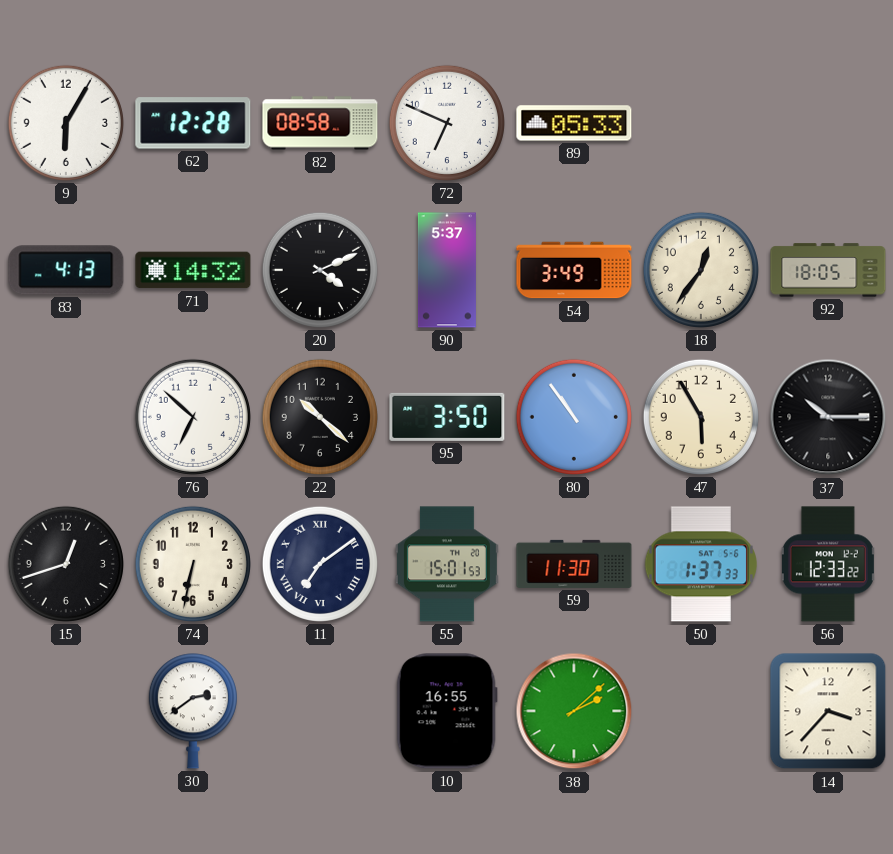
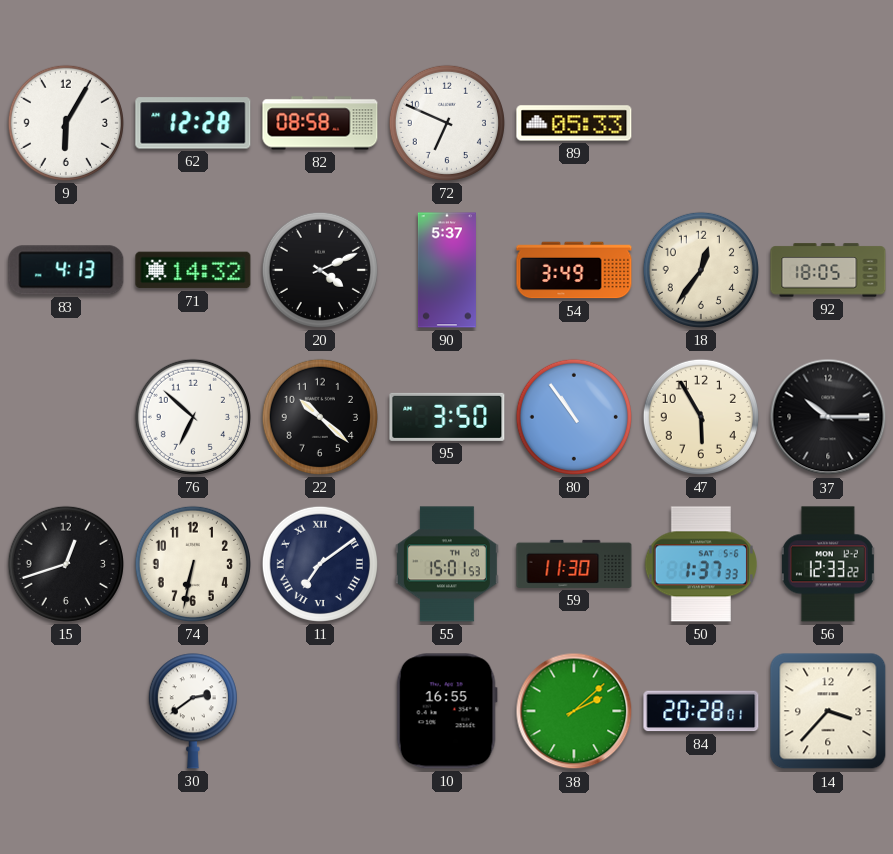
84: none -> 20:28
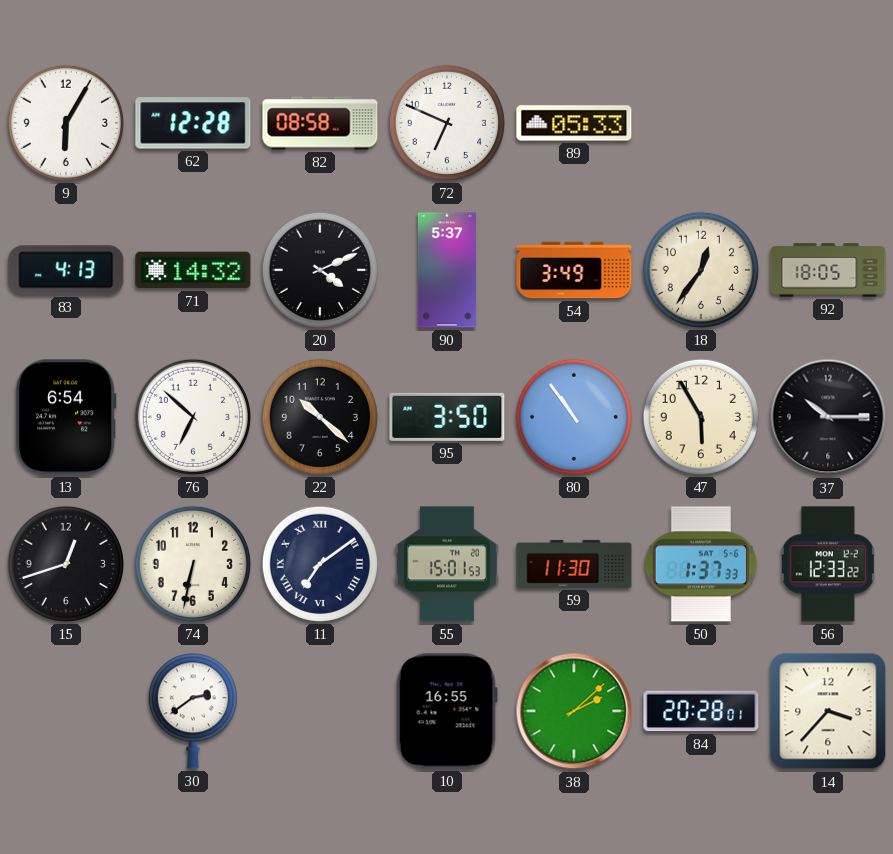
13: none -> 6:54
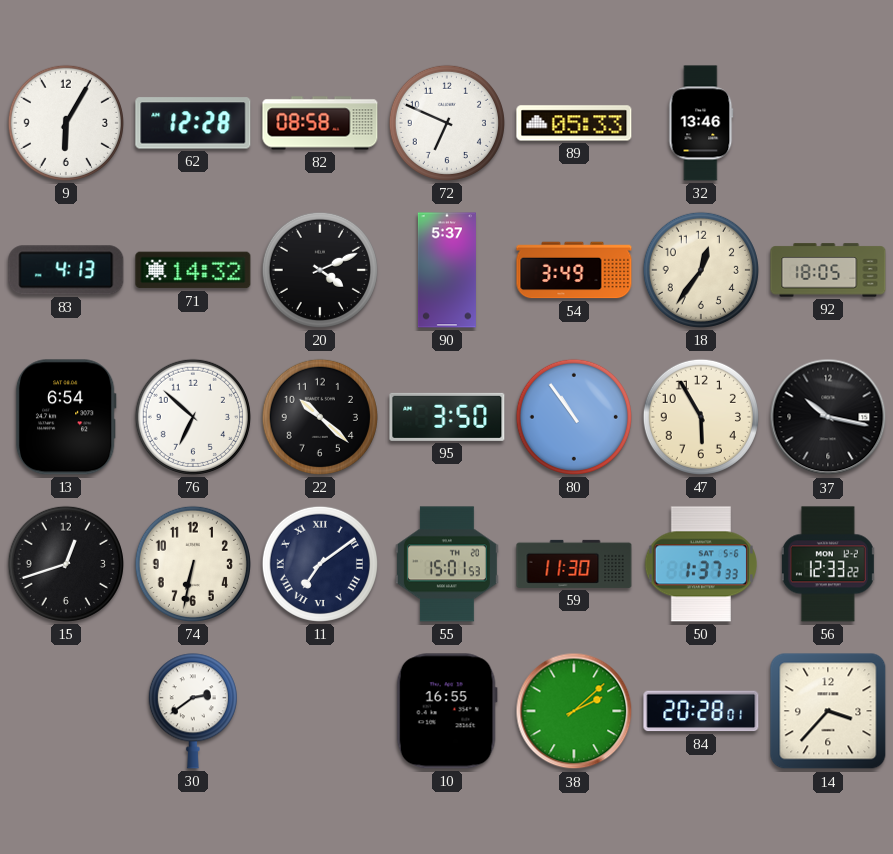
32: none -> 13:46
37: 10:15 -> 10:17
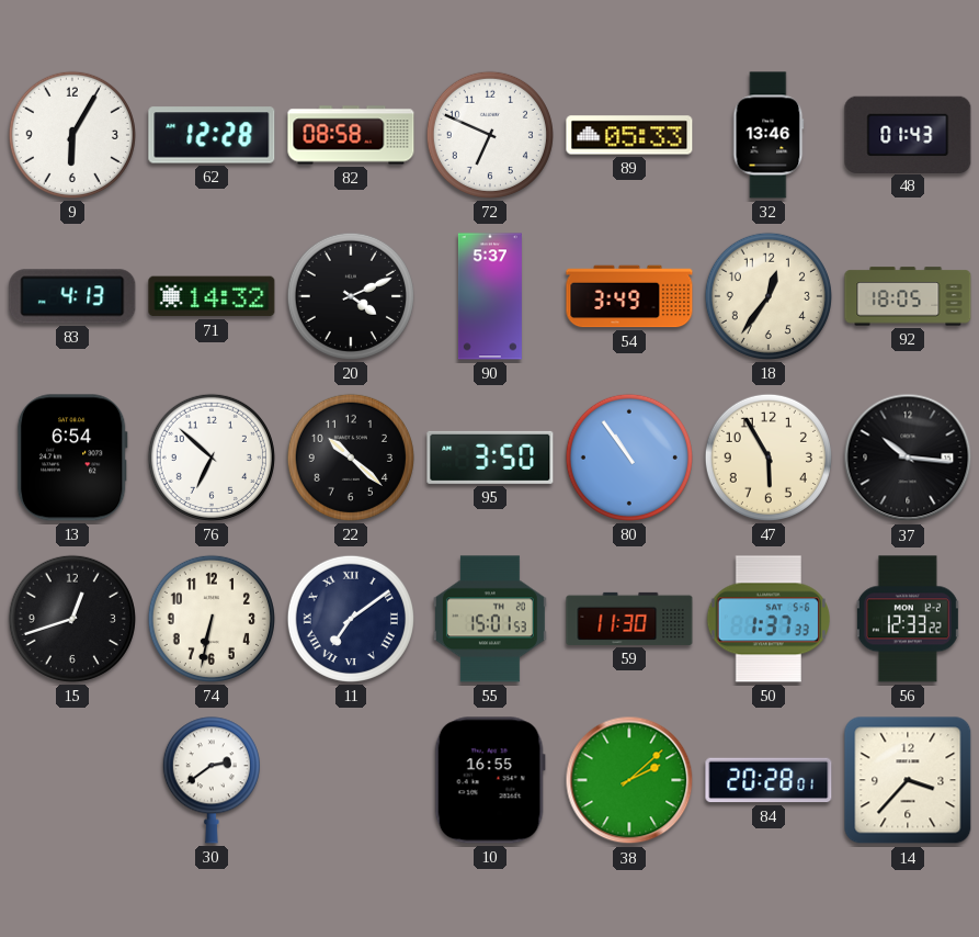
48: none -> 01:43
37: 10:17 -> 10:16
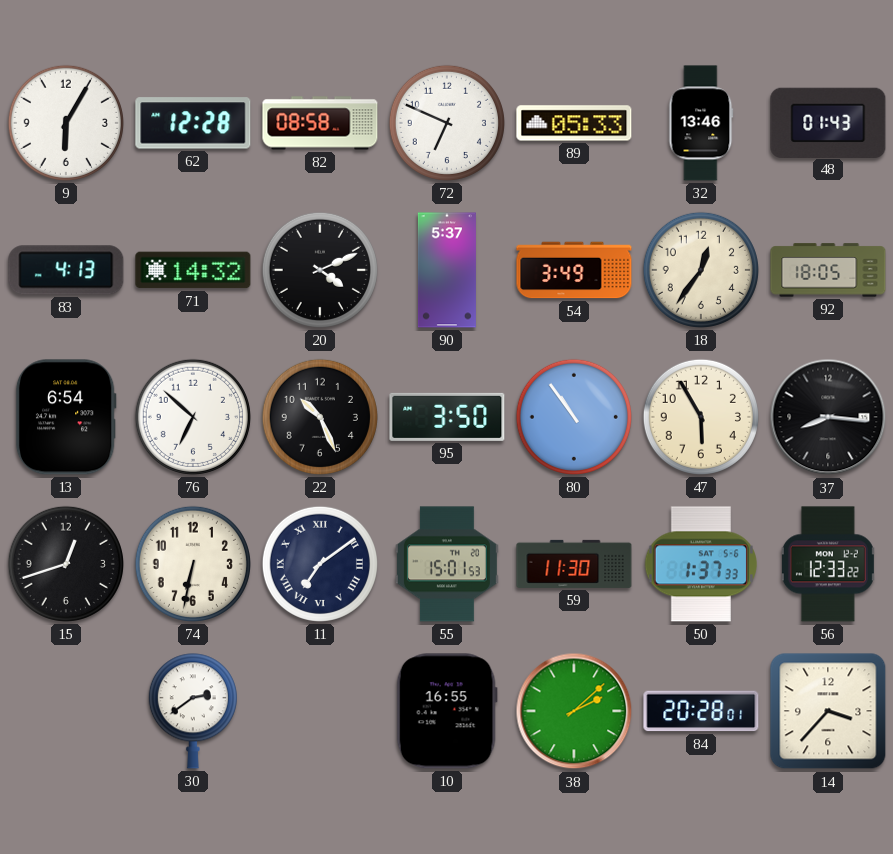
22: 10:22 -> 10:26
37: 10:16 -> 8:16
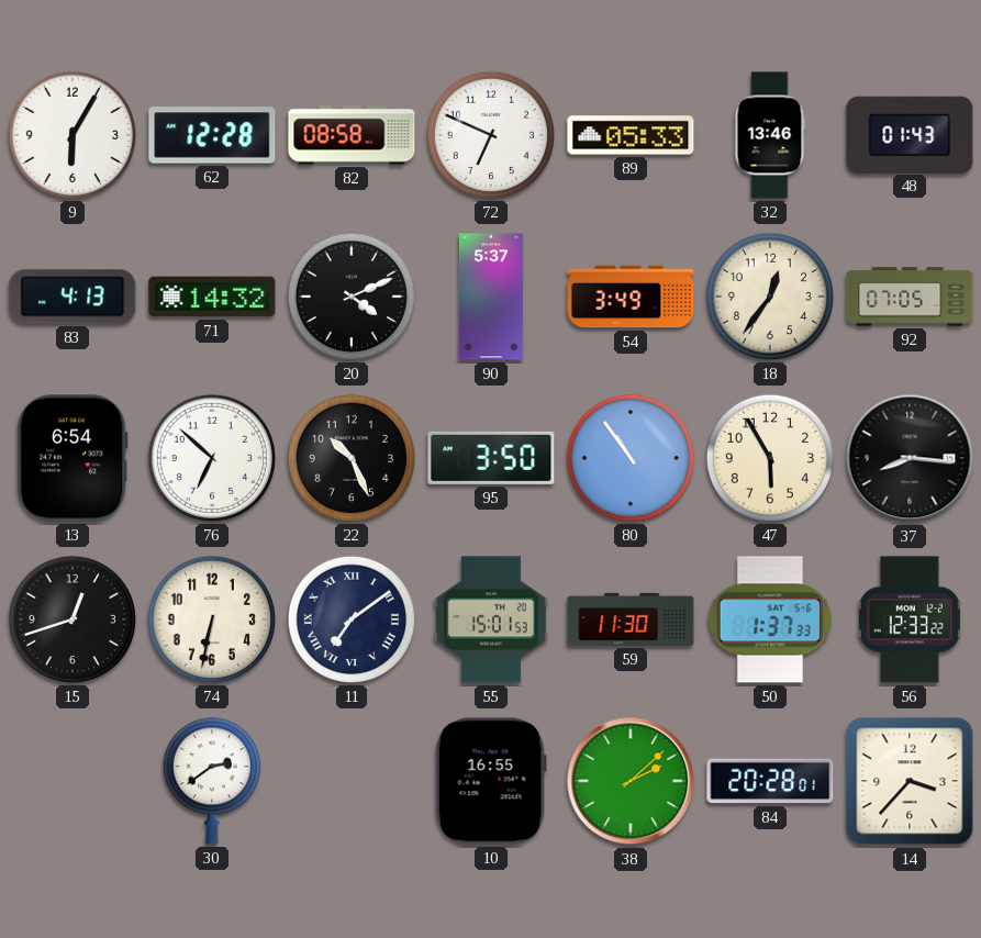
92: 18:05 -> 07:05
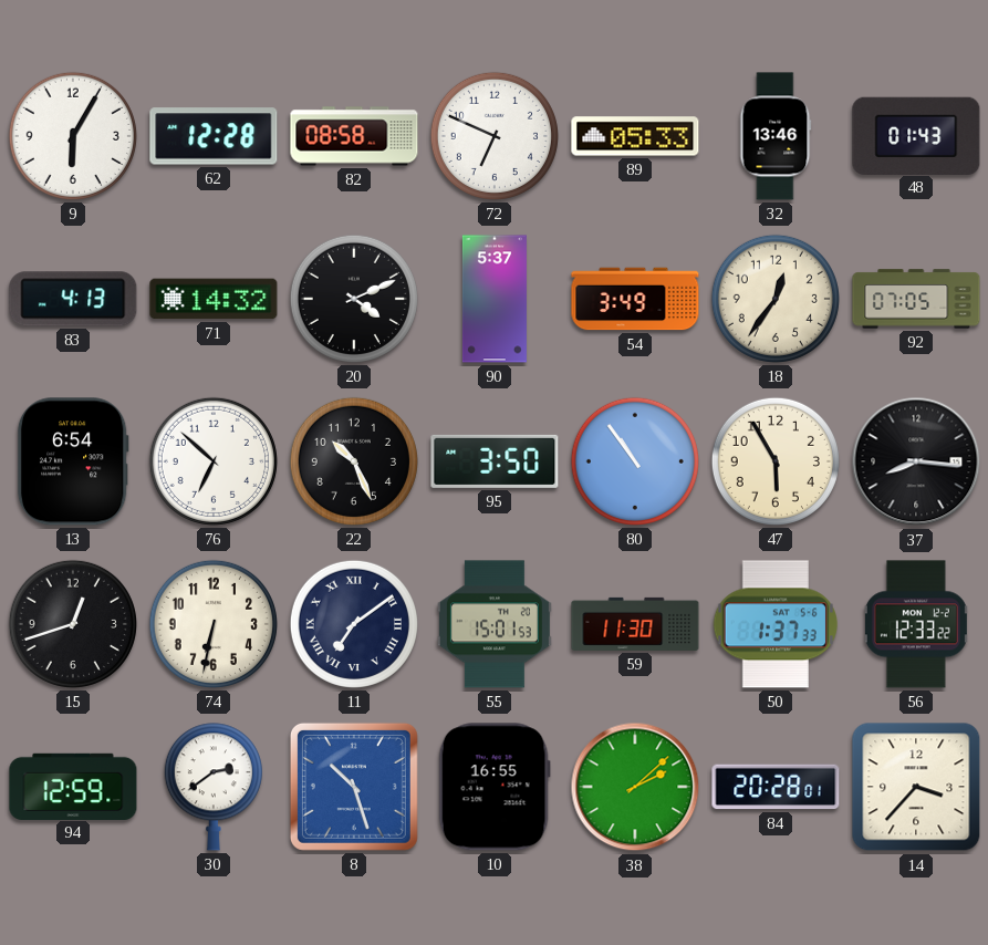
94: none -> 12:59
8: none -> 10:27
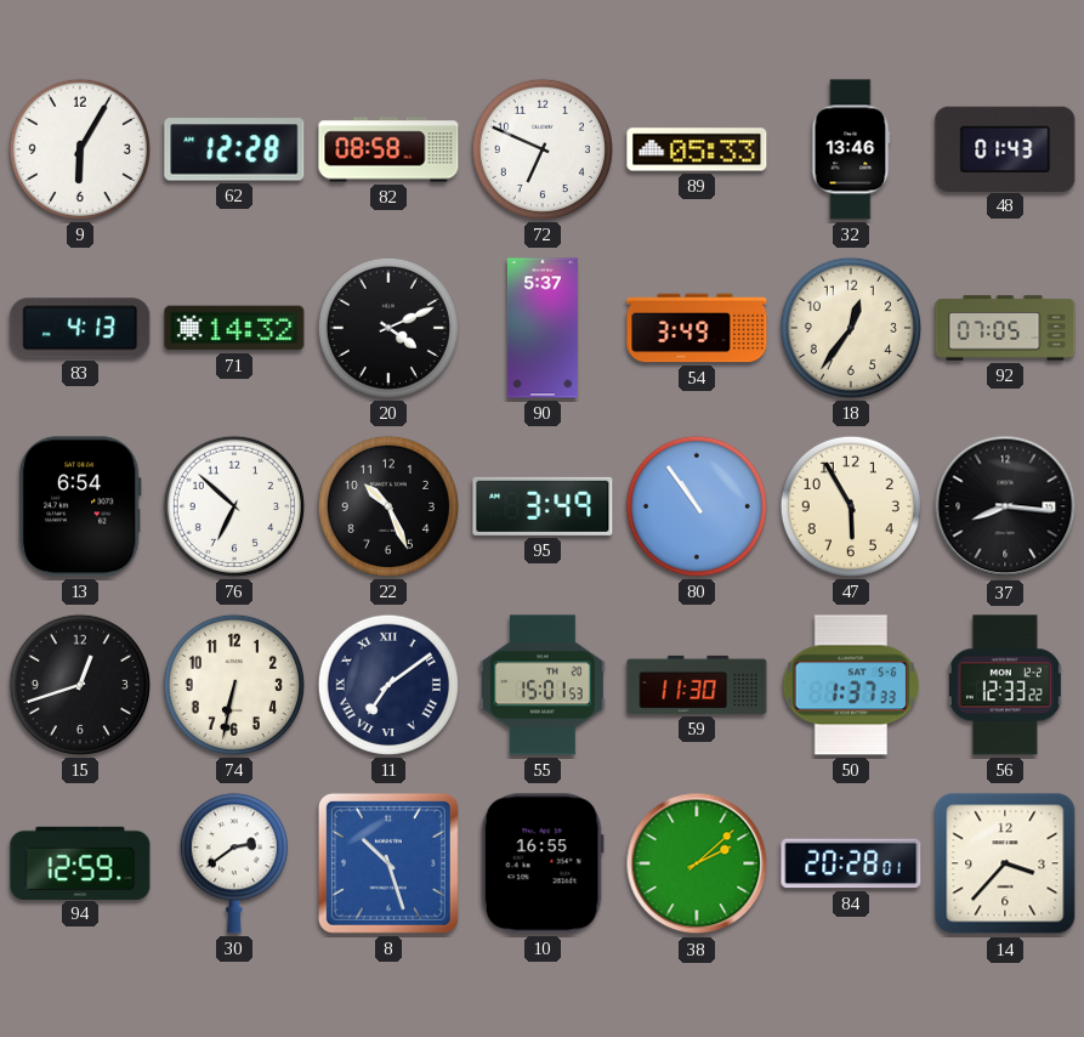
95: 3:50 -> 3:49
